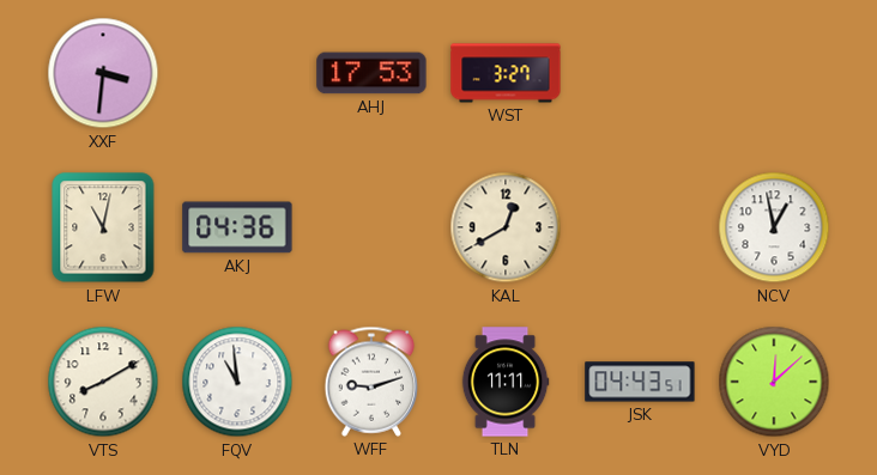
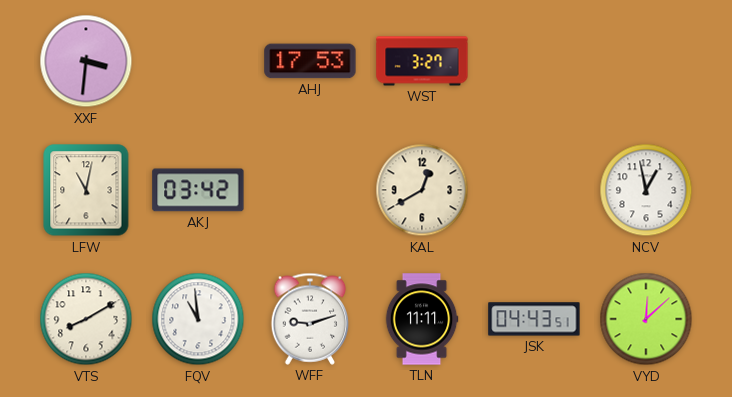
AKJ: 04:36 -> 03:42
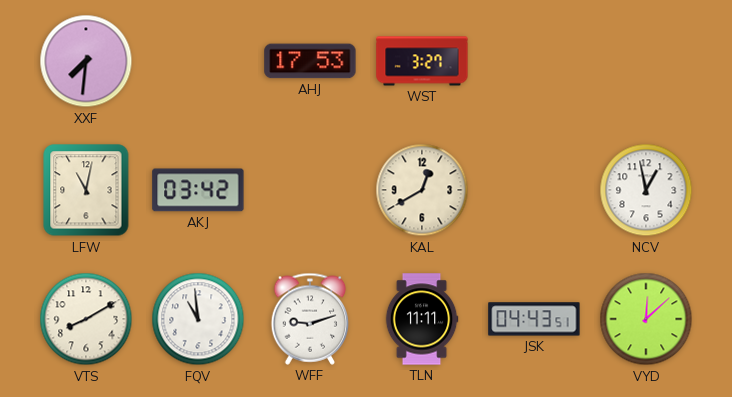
XXF: 3:31 -> 7:31
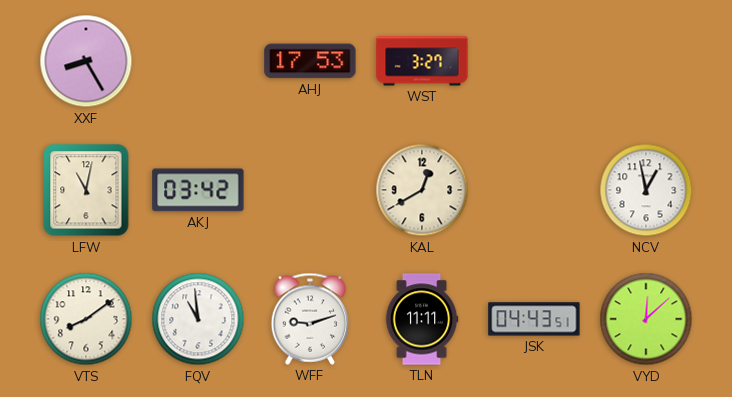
XXF: 7:31 -> 8:25
VTS: 8:10 -> 8:09
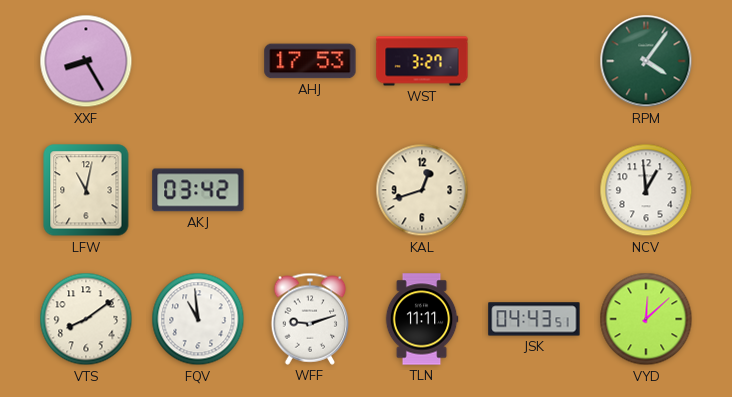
RPM: none -> 4:06
KAL: 12:40 -> 12:42
NCV: 12:58 -> 12:59
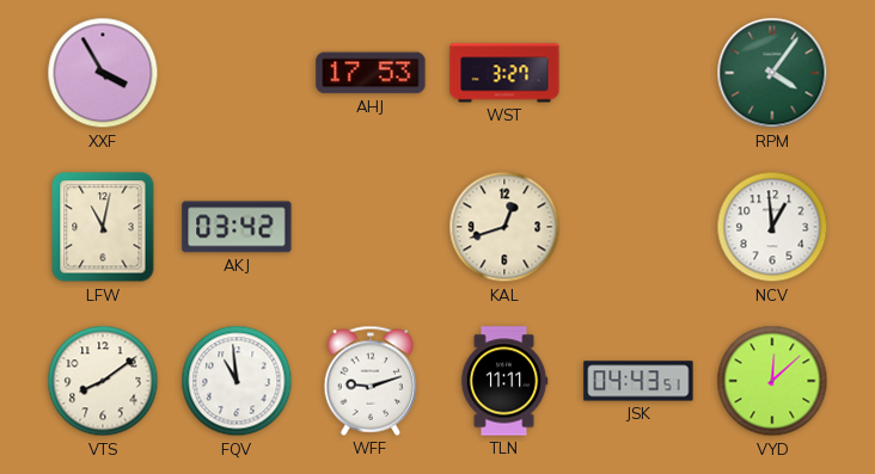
XXF: 8:25 -> 3:55
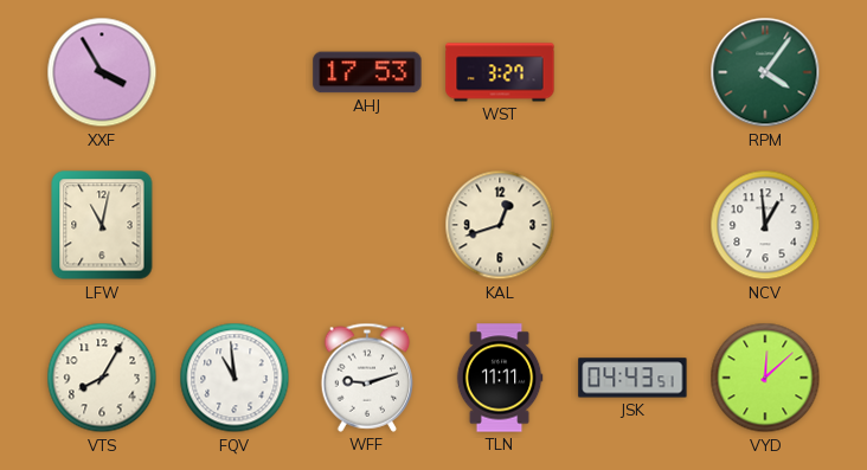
AKJ: 03:42 -> none
VTS: 8:09 -> 8:05
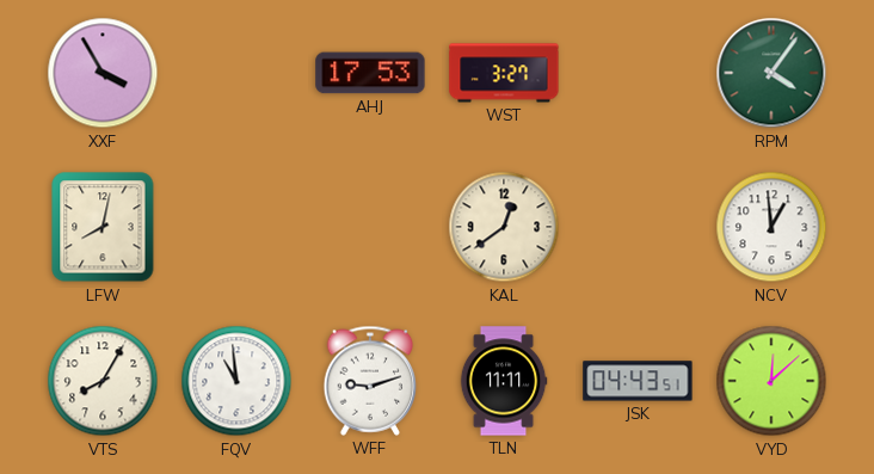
LFW: 11:02 -> 8:02
KAL: 12:42 -> 12:39
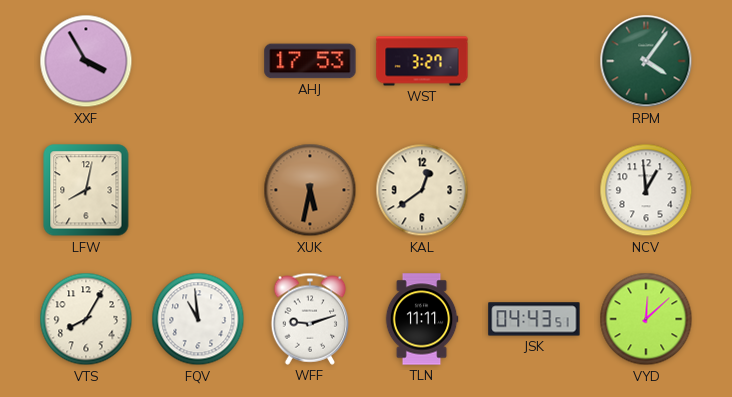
XUK: none -> 5:32
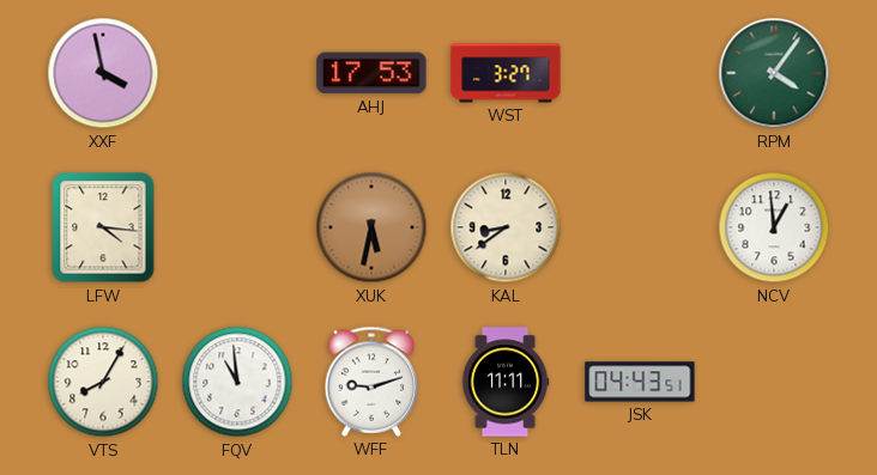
XXF: 3:55 -> 3:58
LFW: 8:02 -> 4:16
KAL: 12:39 -> 8:39
VYD: 12:08 -> none
